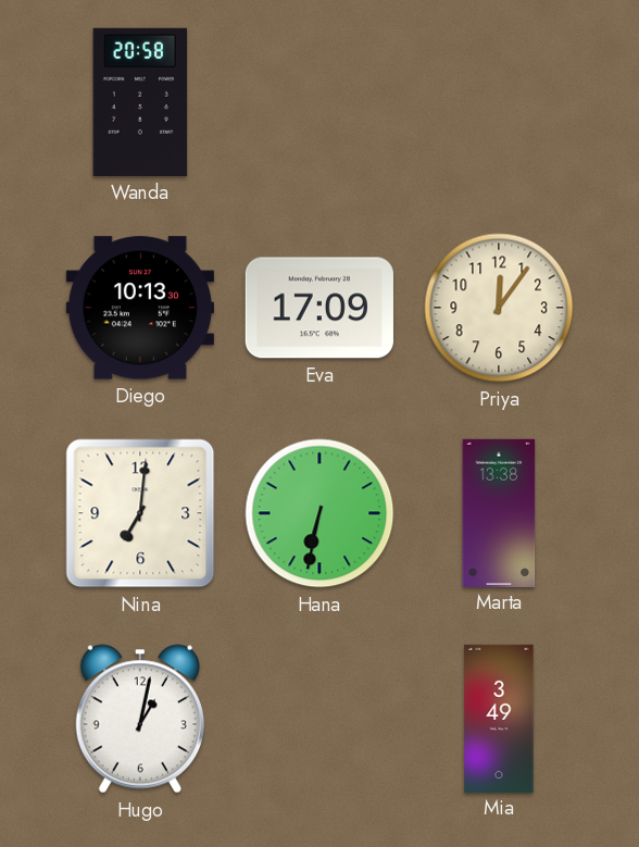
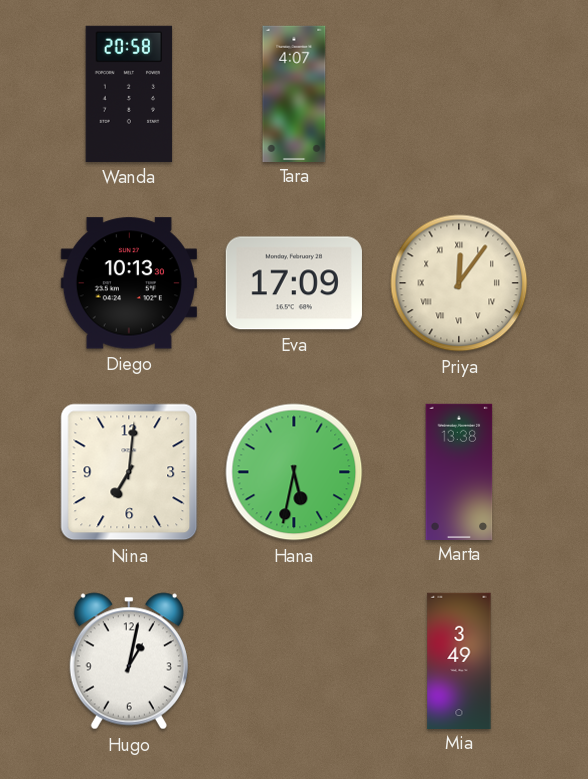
Tara: none -> 4:07
Priya numerals: Arabic -> Roman
Hana: 6:32 -> 5:32
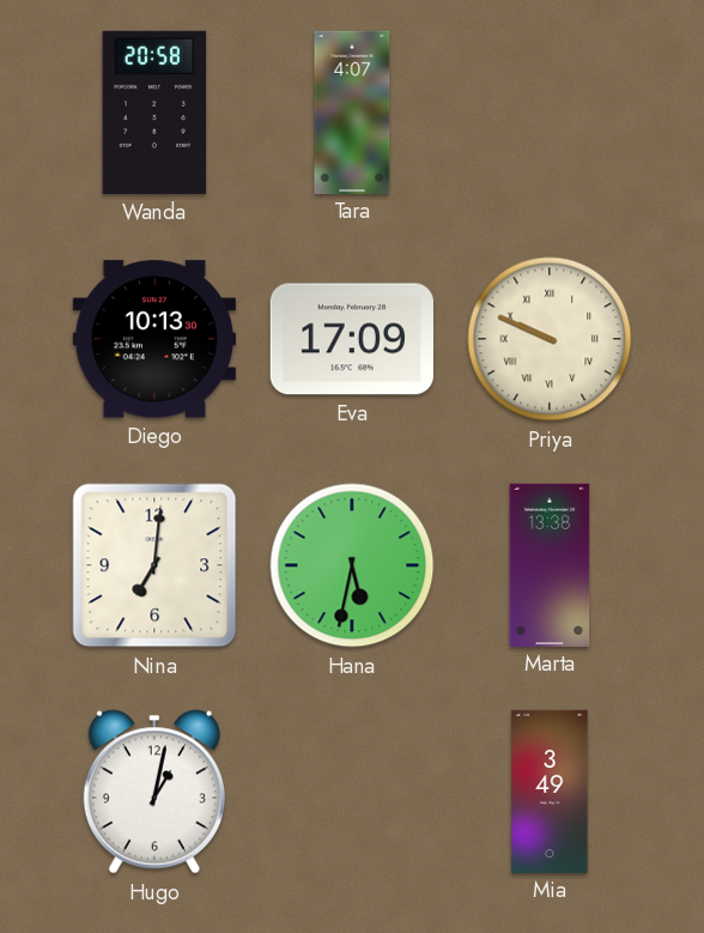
Priya: 12:06 -> 9:49
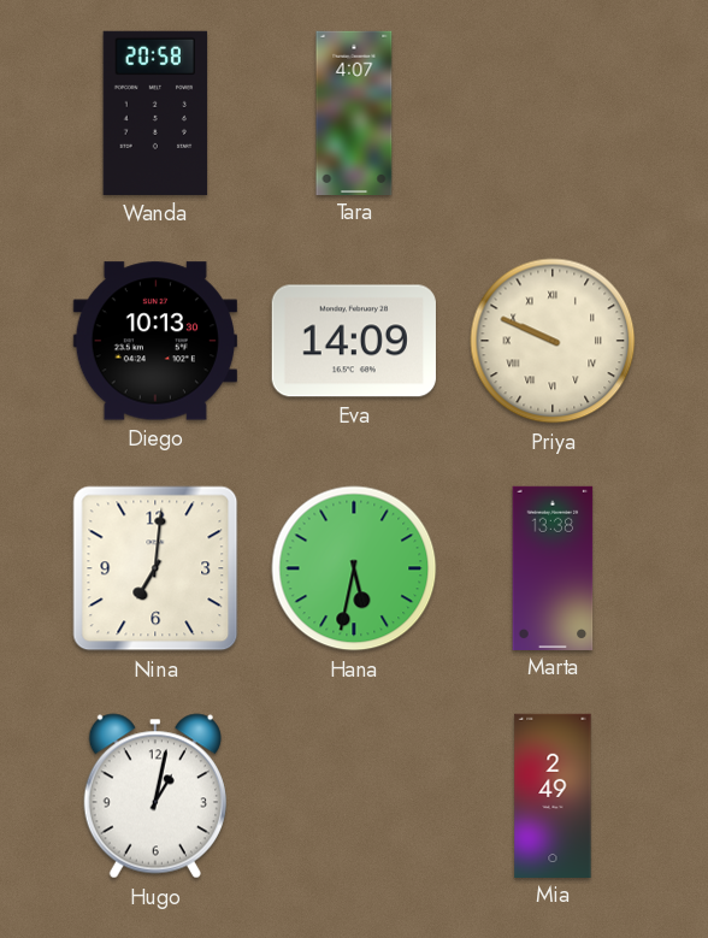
Eva: 17:09 -> 14:09
Mia: 3:49 -> 2:49
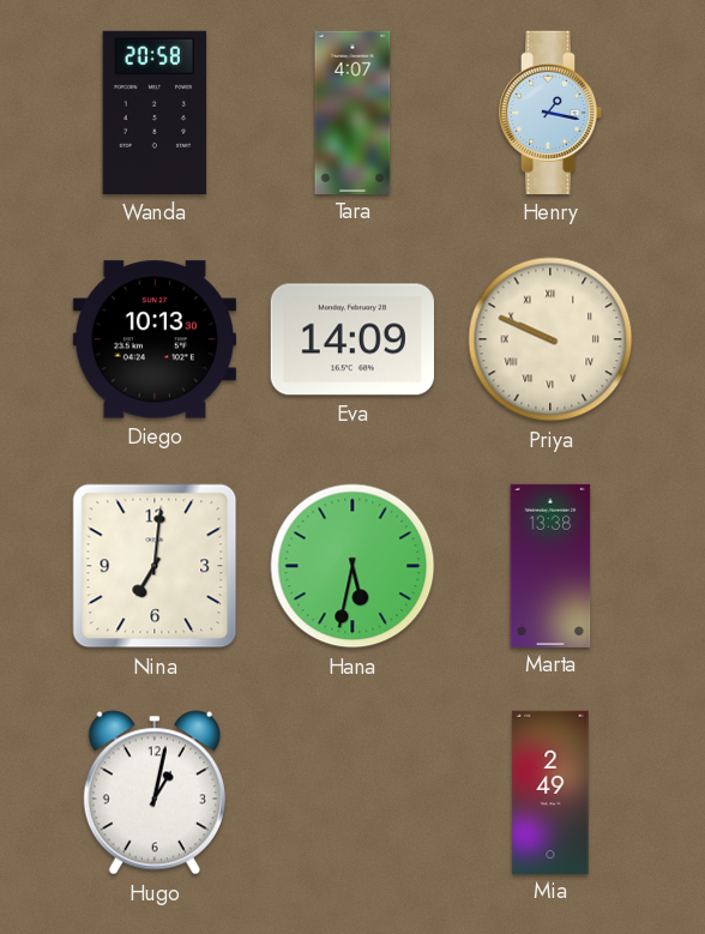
Henry: none -> 1:17
